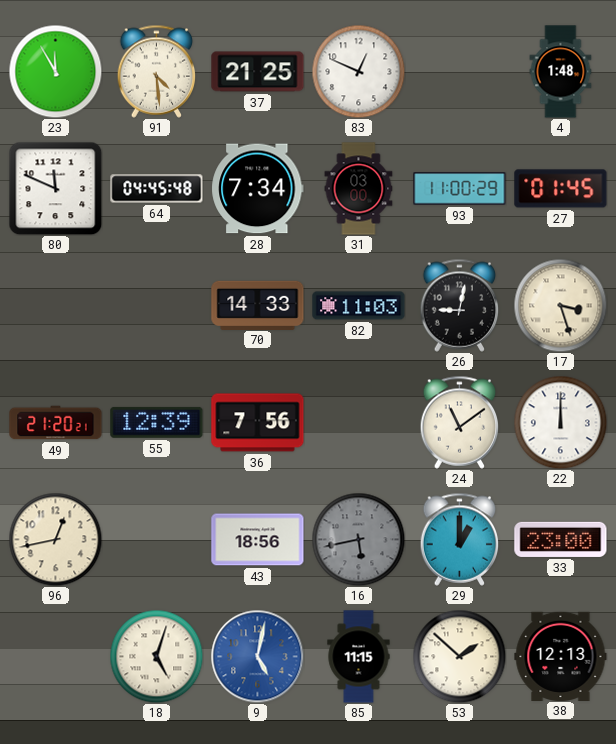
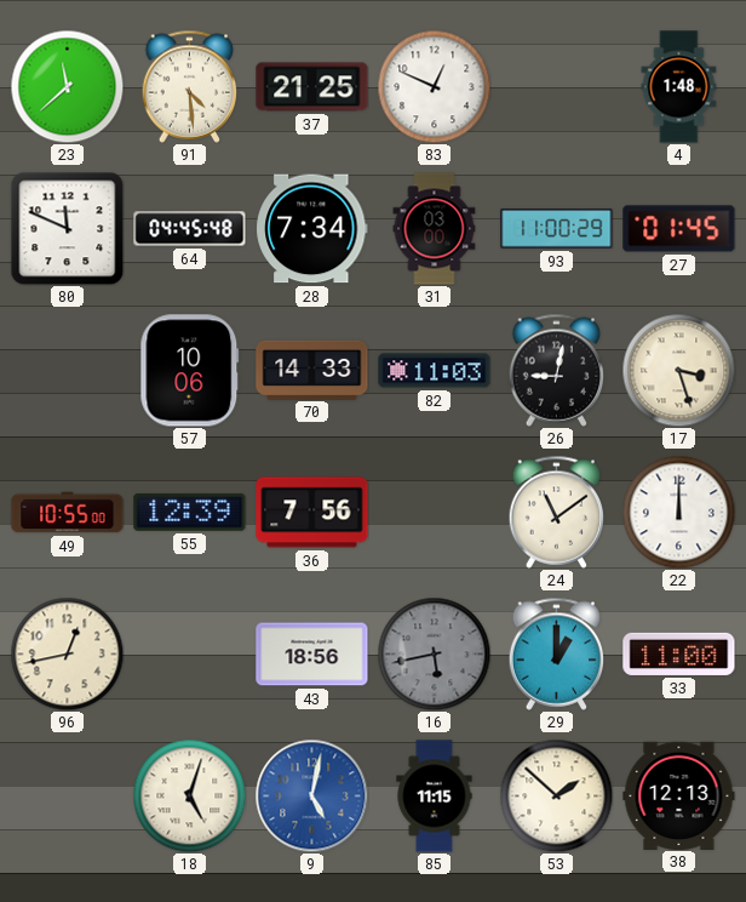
23: 11:55 -> 11:38
57: none -> 10:06
49: 21:20 -> 10:55
33: 23:00 -> 11:00
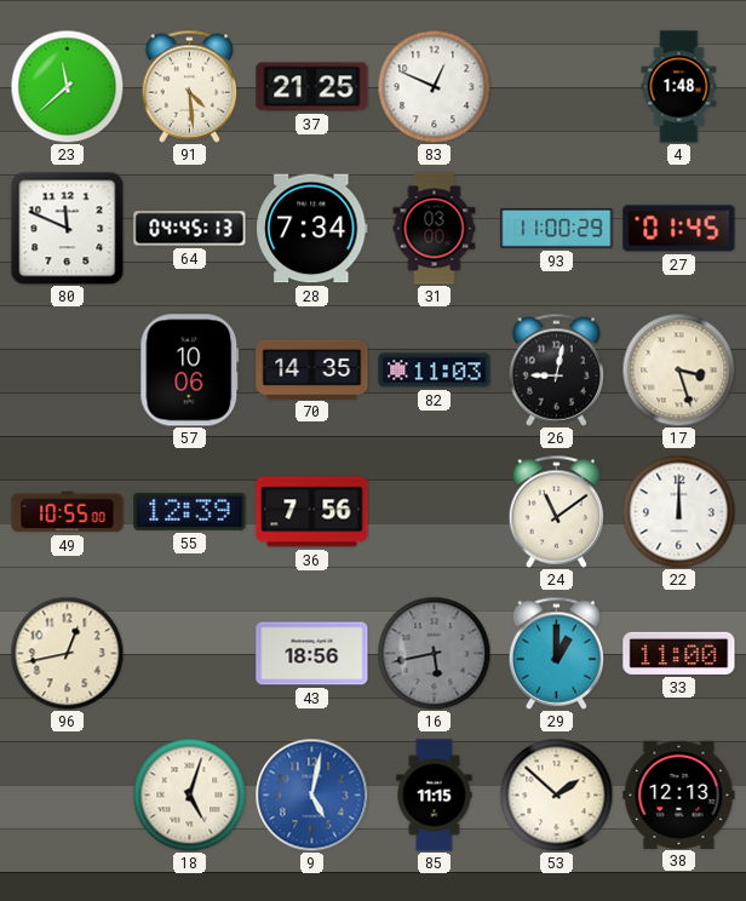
64: 04:45:48 -> 04:45:13
70: 14:33 -> 14:35
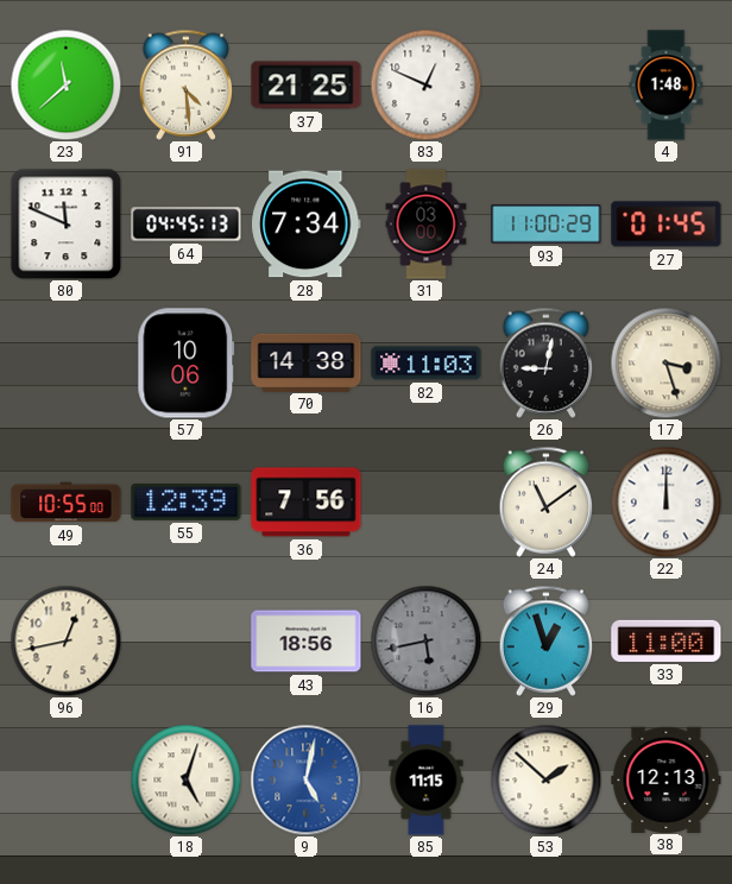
70: 14:35 -> 14:38
29: 1:00 -> 12:57
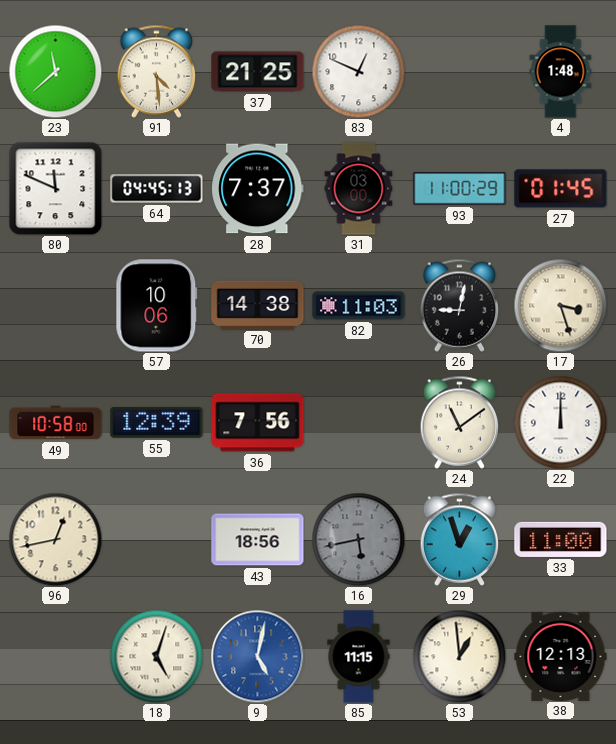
28: 7:34 -> 7:37
49: 10:55 -> 10:58
53: 1:52 -> 12:59
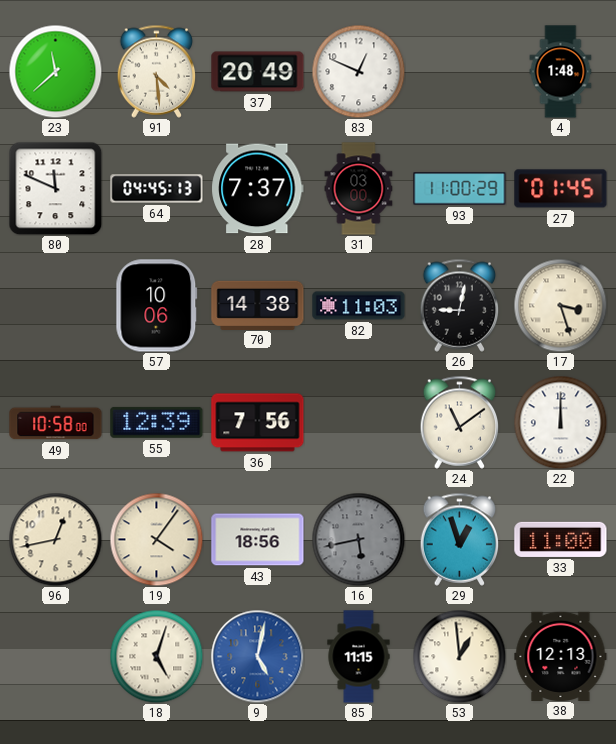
37: 21:25 -> 20:49
19: none -> 4:06
